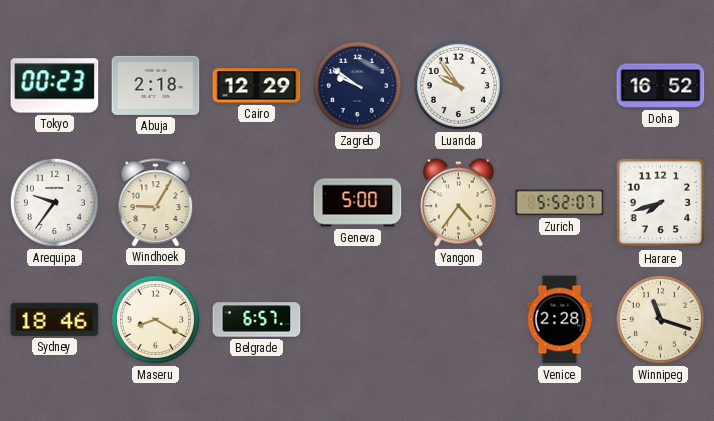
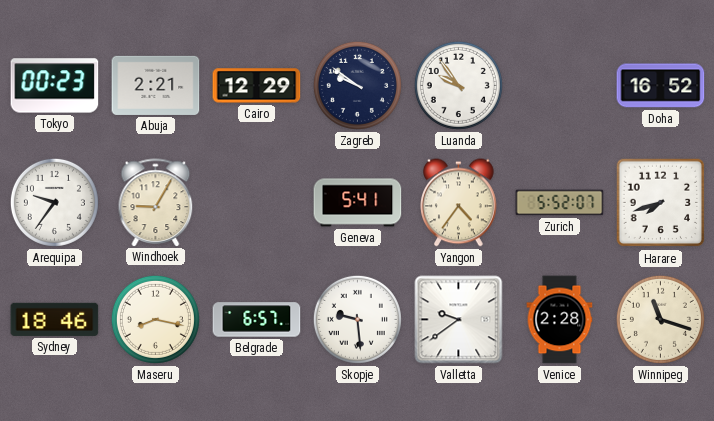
Abuja: 2:18 -> 2:21
Geneva: 5:00 -> 5:41
Maseru: 8:20 -> 8:17
Skopje: none -> 9:29
Valletta: none -> 9:39
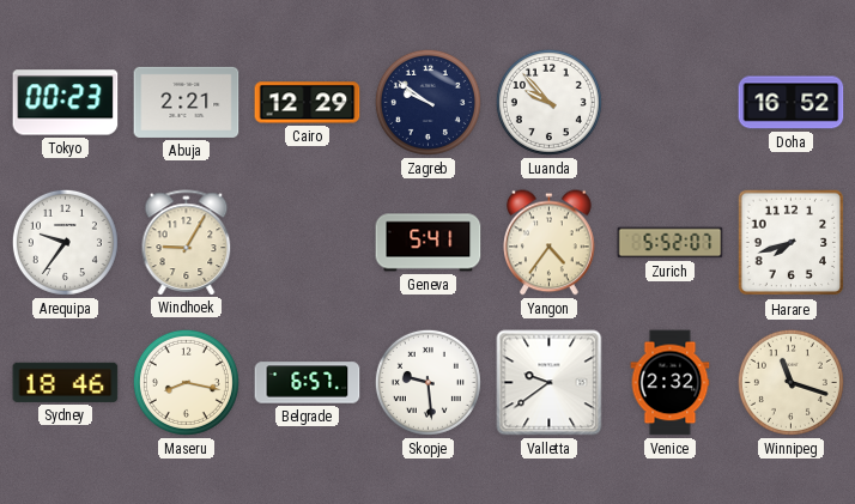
Luanda: 9:54 -> 9:53
Venice: 2:28 -> 2:32
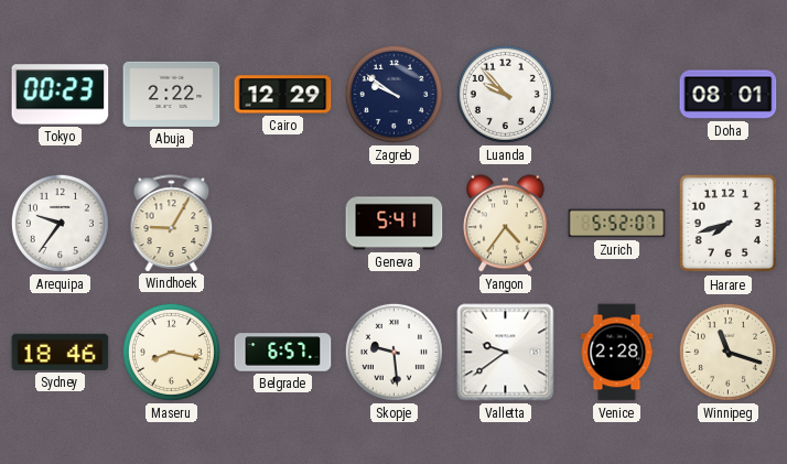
Abuja: 2:21 -> 2:22
Doha: 16:52 -> 08:01
Venice: 2:32 -> 2:28
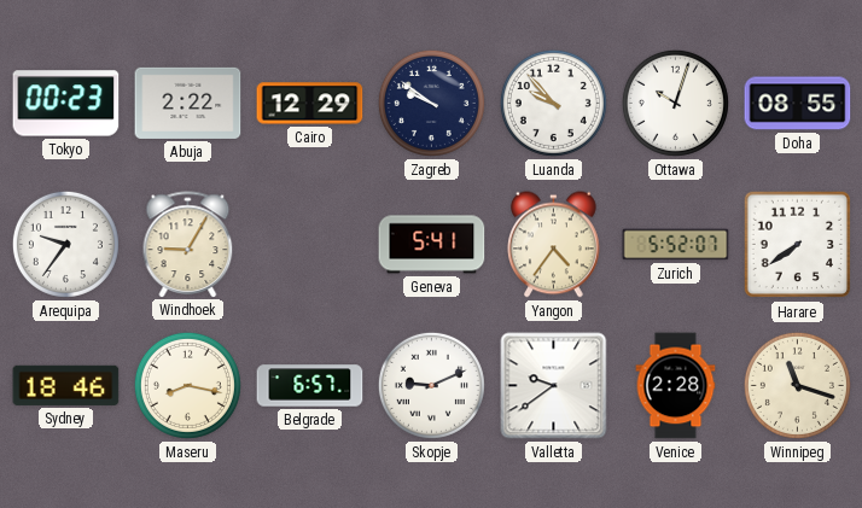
Ottawa: none -> 10:03
Doha: 08:01 -> 08:55
Harare: 7:42 -> 7:39
Skopje: 9:29 -> 9:11
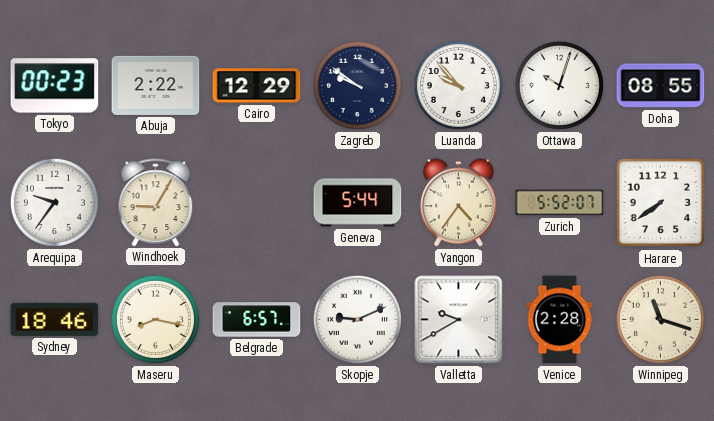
Geneva: 5:41 -> 5:44
Valletta: 9:39 -> 9:40
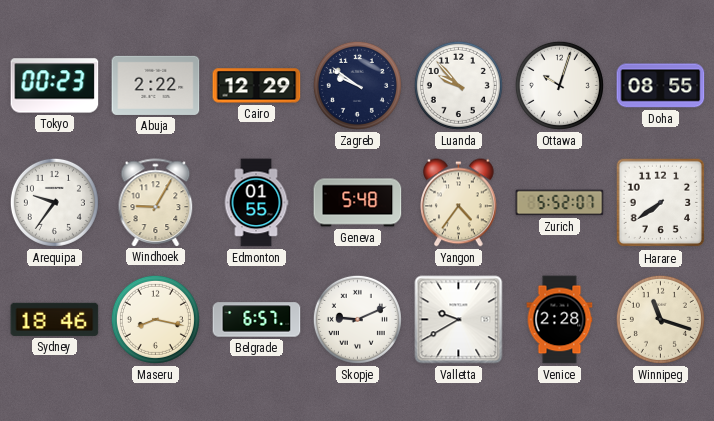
Edmonton: none -> 01:55
Geneva: 5:44 -> 5:48
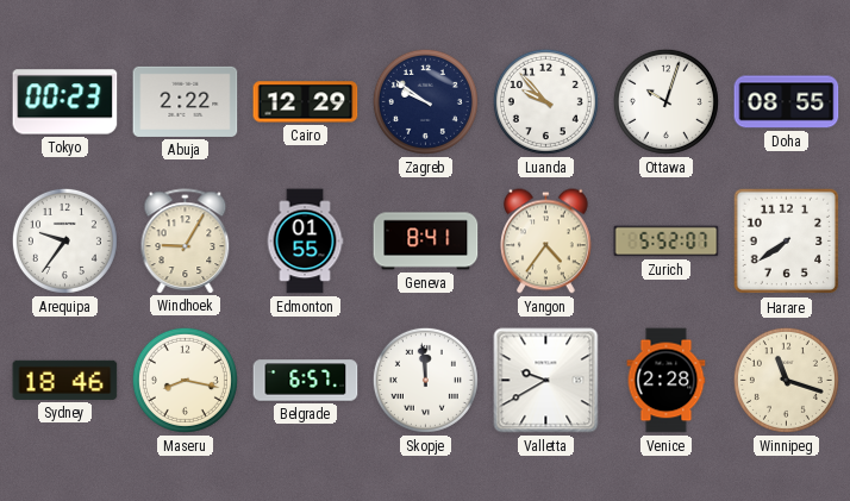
Geneva: 5:48 -> 8:41
Skopje: 9:11 -> 11:59
